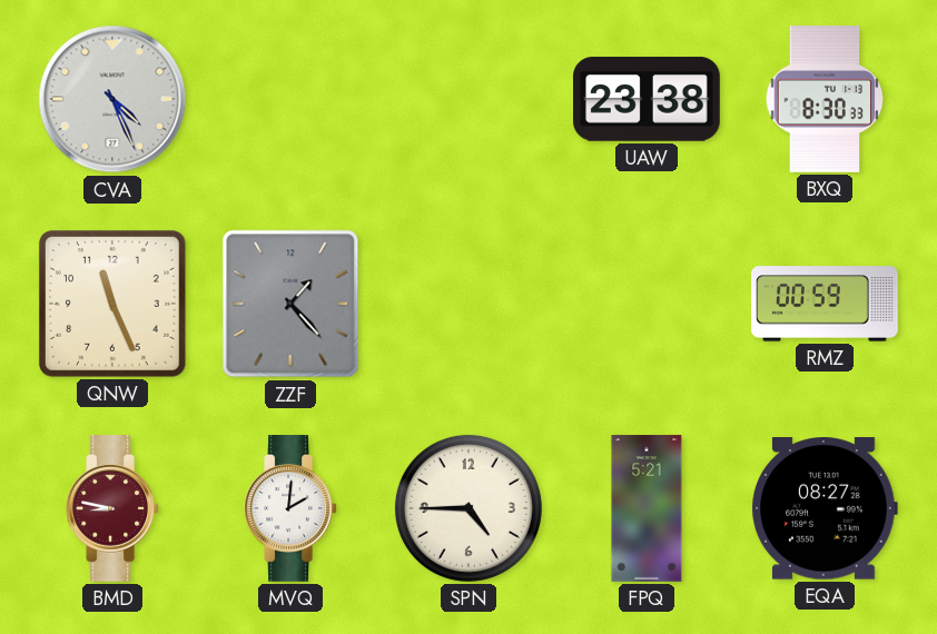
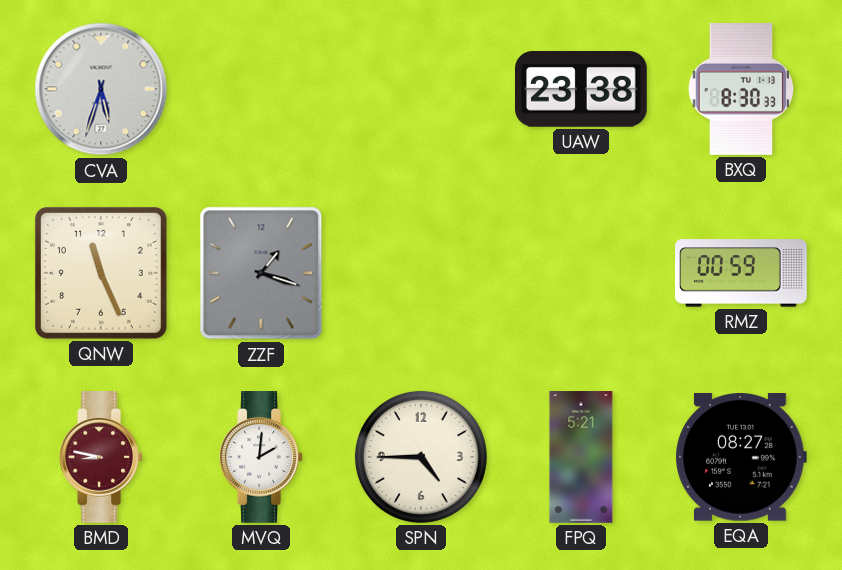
CVA: 4:26 -> 5:33
ZZF: 1:23 -> 1:18
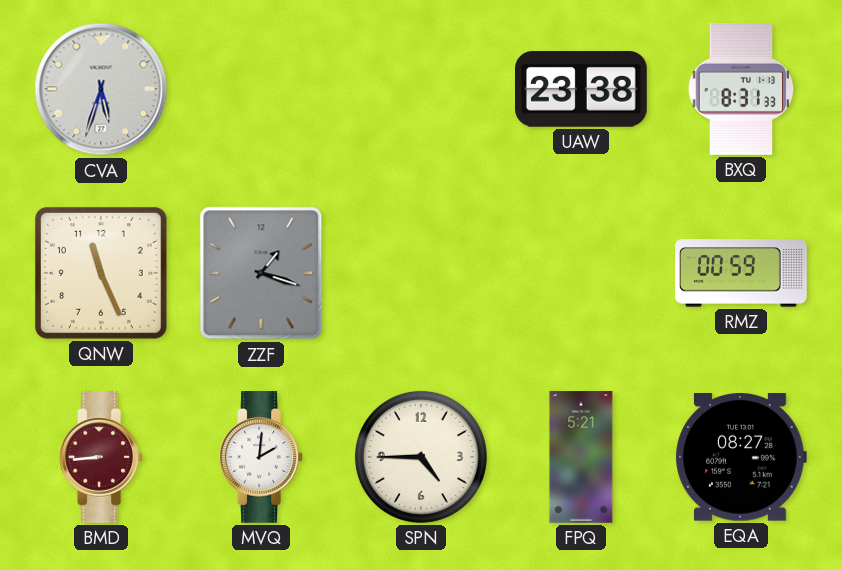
BXQ: 8:30 -> 8:31
BMD: 8:47 -> 8:44
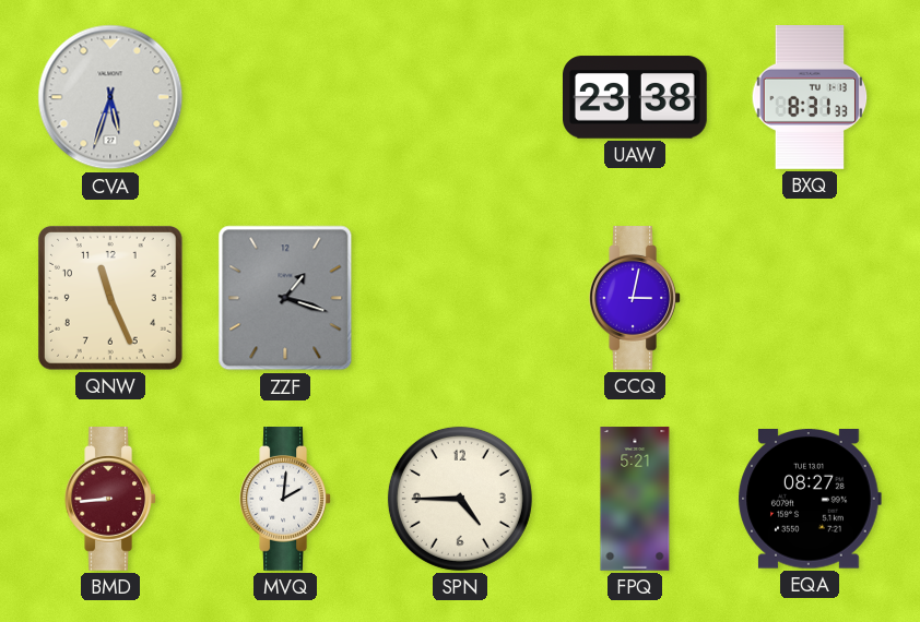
CCQ: none -> 3:02
RMZ: 00:59 -> none
